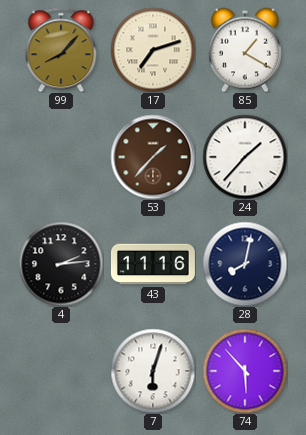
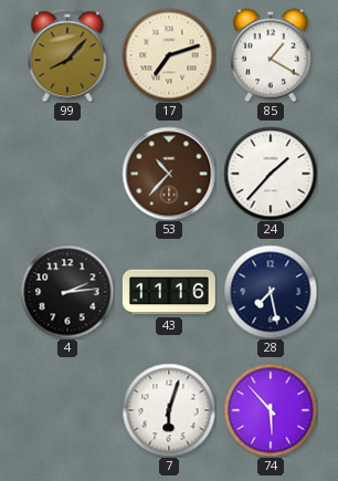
53: 1:37 -> 10:37
28: 8:02 -> 7:28
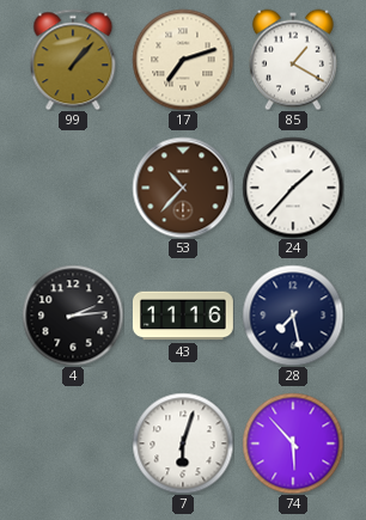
99: 8:07 -> 1:07
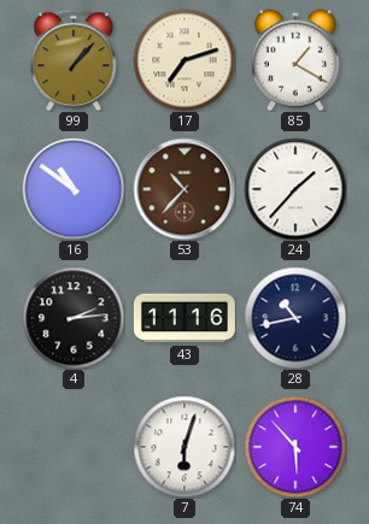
16: none -> 10:51
28: 7:28 -> 10:43
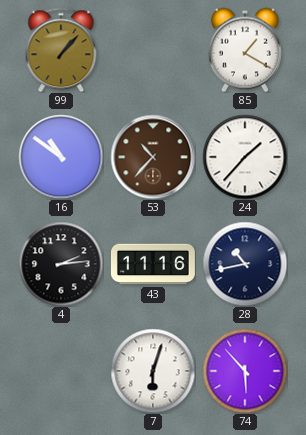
17: 7:12 -> none
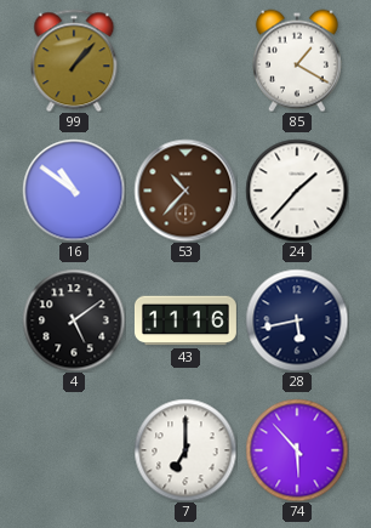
4: 2:14 -> 5:09
28: 10:43 -> 5:43
7: 6:03 -> 7:00
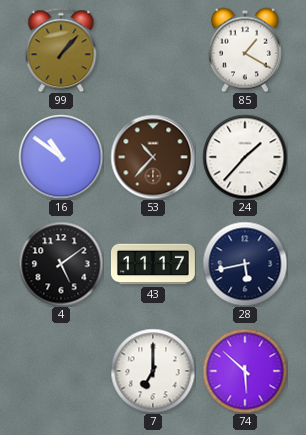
43: 11:16 -> 11:17
74: 5:53 -> 5:52
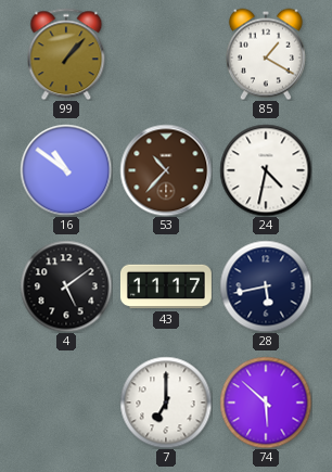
24: 1:37 -> 4:32
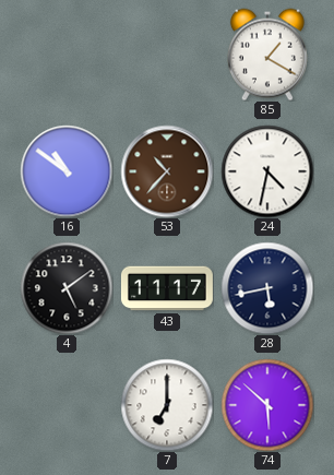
99: 1:07 -> none
